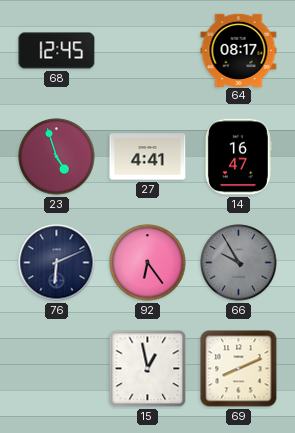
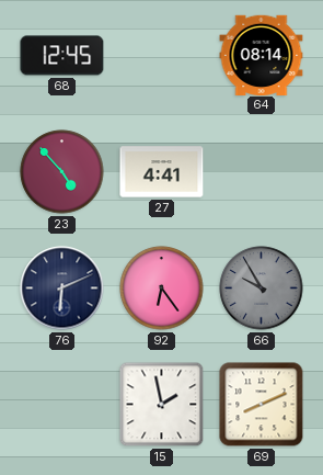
64: 08:17 -> 08:14
23: 4:57 -> 4:53
14: 16:47 -> none
15: 12:58 -> 1:58
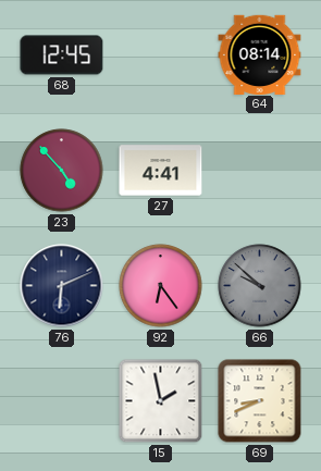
66: 9:55 -> 9:52
69: 8:11 -> 8:41
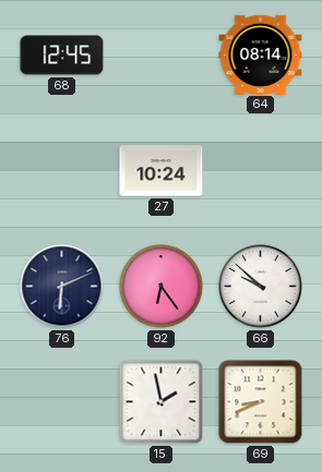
23: 4:53 -> none
27: 4:41 -> 10:24
66 dial: grey -> white
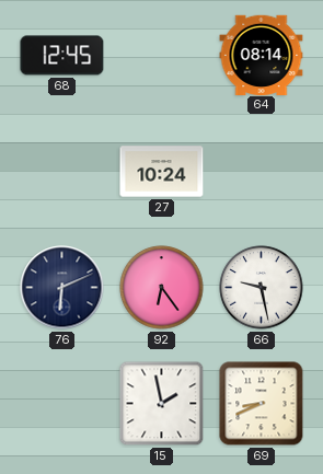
66: 9:52 -> 9:28
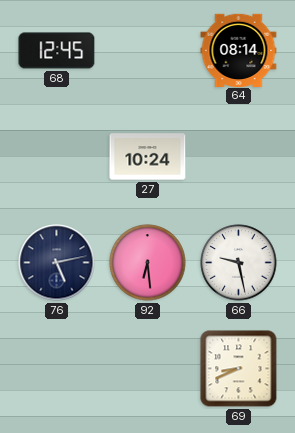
76: 6:11 -> 5:13
92: 6:24 -> 6:29
15: 1:58 -> none
